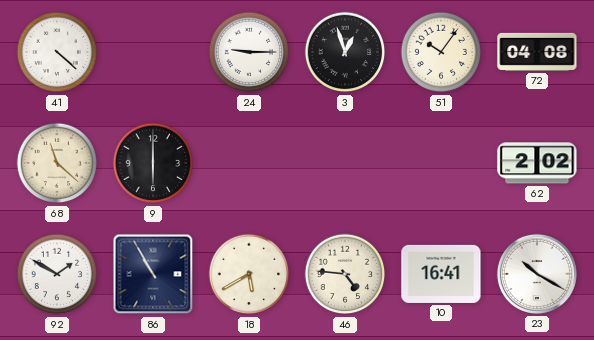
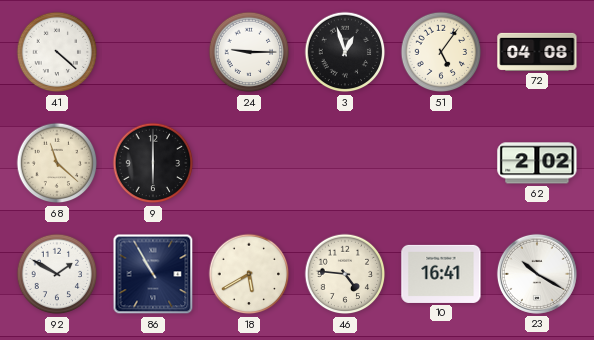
51: 10:06 -> 5:06
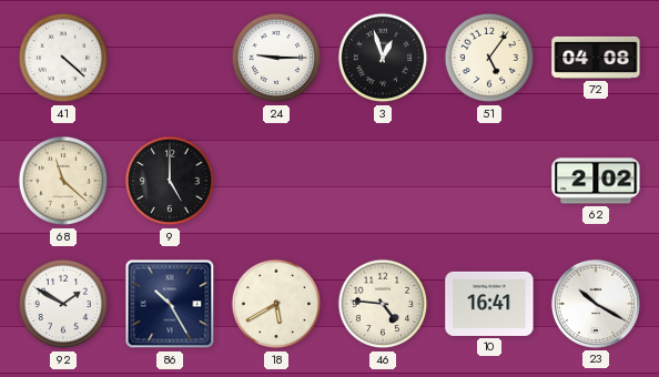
9: 6:00 -> 5:00
86: 10:55 -> 10:25
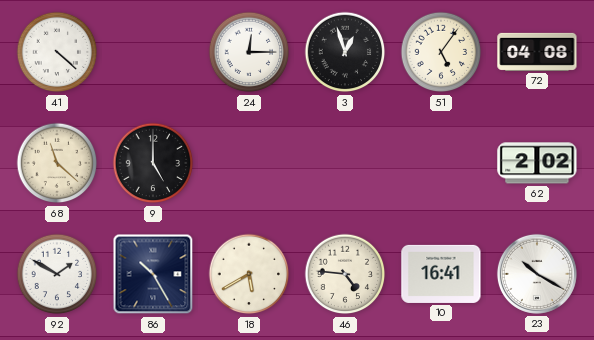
24: 9:15 -> 12:15
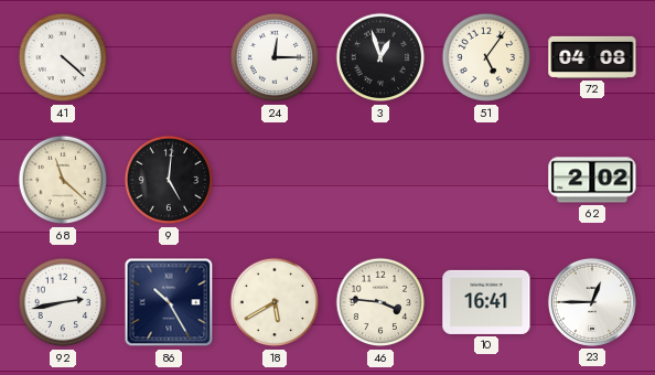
9: 5:00 -> 5:01
92: 1:50 -> 2:43
46: 4:46 -> 3:46
23: 10:20 -> 12:45
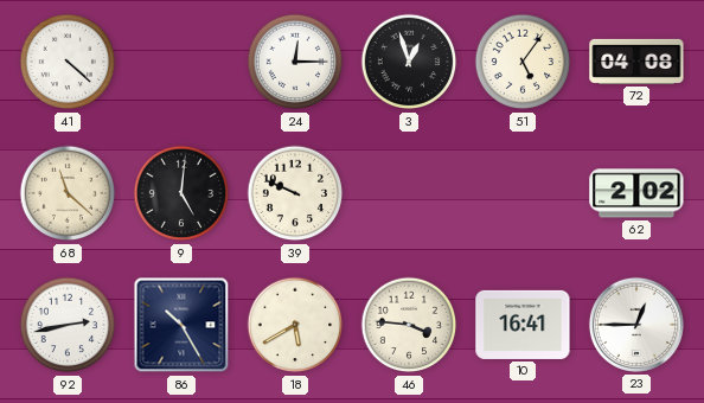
39: none -> 9:49
